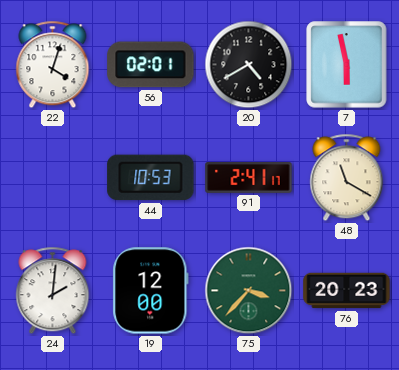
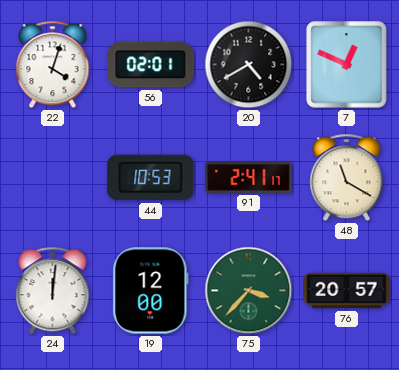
7: 5:58 -> 12:49
24: 2:01 -> 12:01
76: 20:23 -> 20:57
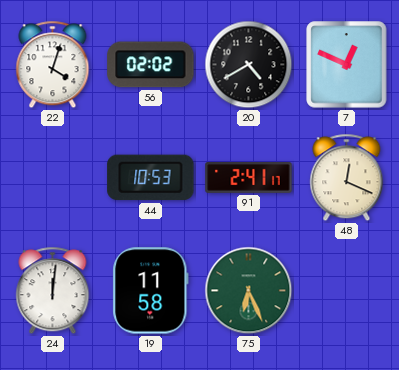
56: 02:01 -> 02:02
48: 11:20 -> 12:19
19: 12:00 -> 11:58
75: 3:37 -> 6:26
76: 20:57 -> none
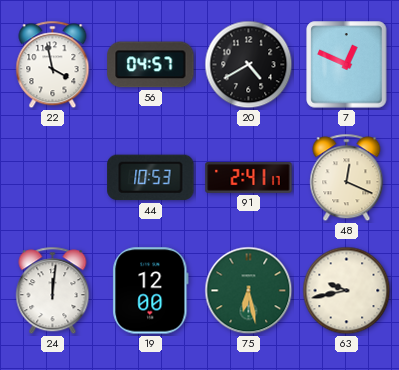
22: 4:03 -> 3:58
56: 02:02 -> 04:57
19: 11:58 -> 12:00
75: 6:26 -> 6:28
63: none -> 9:43
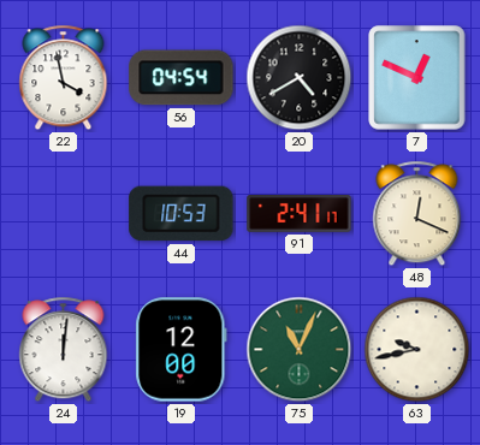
56: 04:57 -> 04:54
75: 6:28 -> 11:04
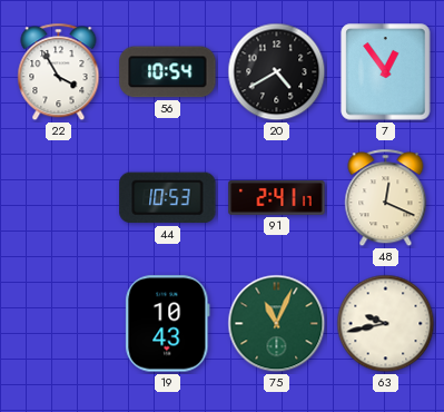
22: 3:58 -> 3:55
56: 04:54 -> 10:54
7: 12:49 -> 12:54
24: 12:01 -> none
19: 12:00 -> 10:43
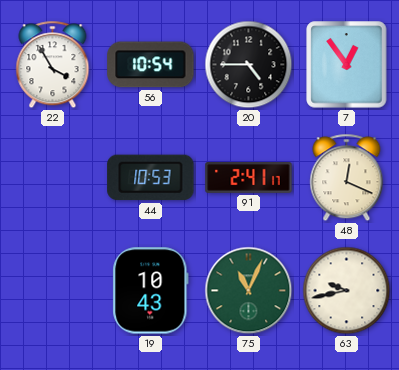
20: 4:40 -> 4:45
